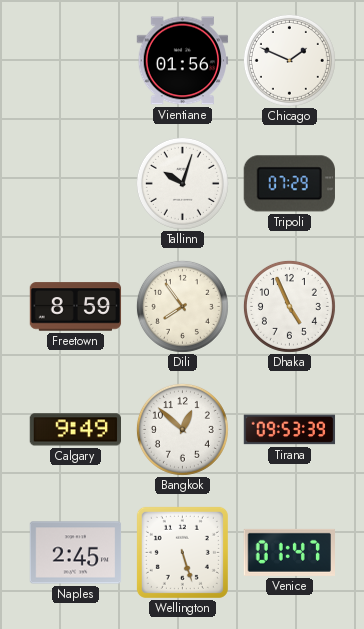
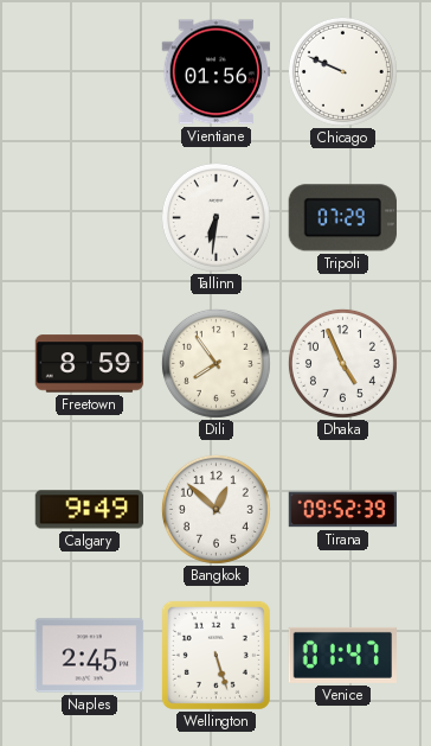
Chicago: 1:49 -> 9:49
Tallinn: 10:03 -> 6:31
Tirana: 09:53 -> 09:52
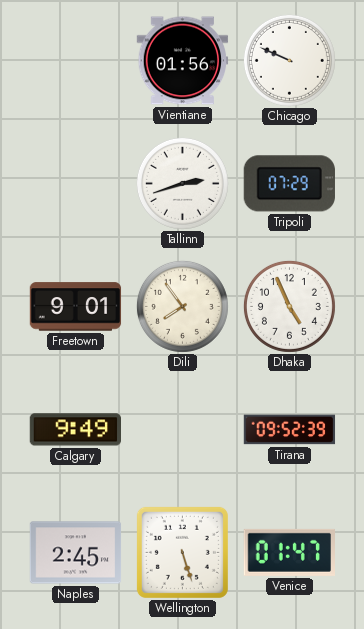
Tallinn: 6:31 -> 2:42
Freetown: 8:59 -> 9:01
Bangkok: 12:52 -> none
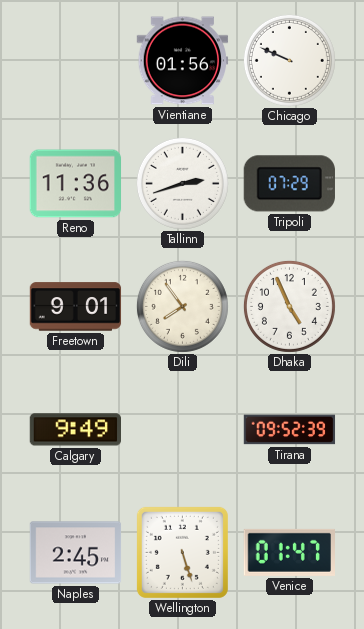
Reno: none -> 11:36
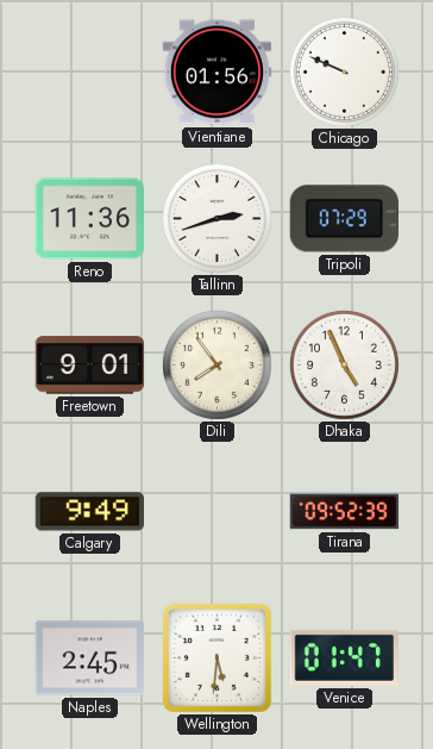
Wellington: 5:27 -> 5:31
